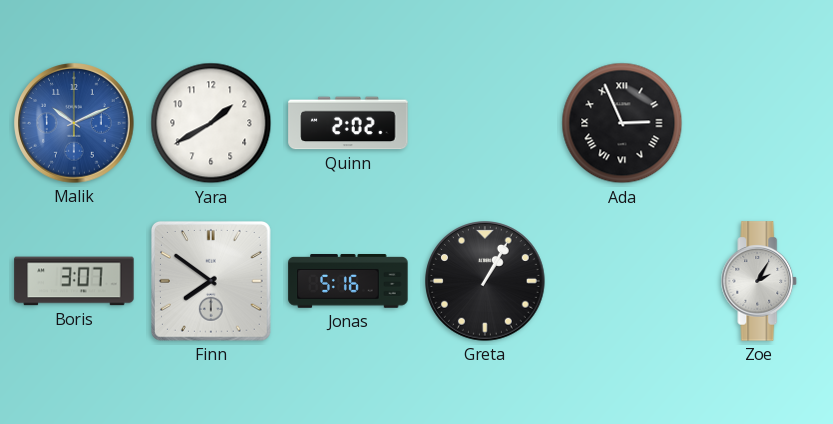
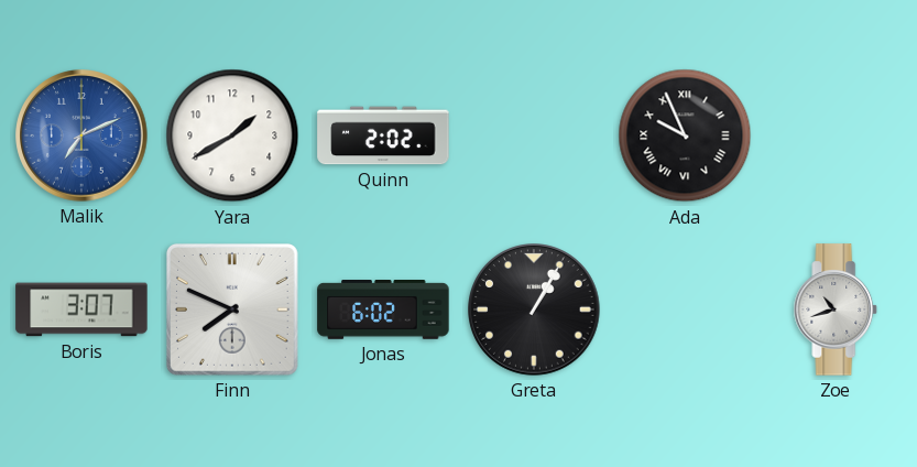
Malik: 10:11 -> 7:11
Ada: 2:56 -> 9:56
Finn: 7:51 -> 7:49
Jonas: 5:16 -> 6:02
Zoe: 2:05 -> 10:42
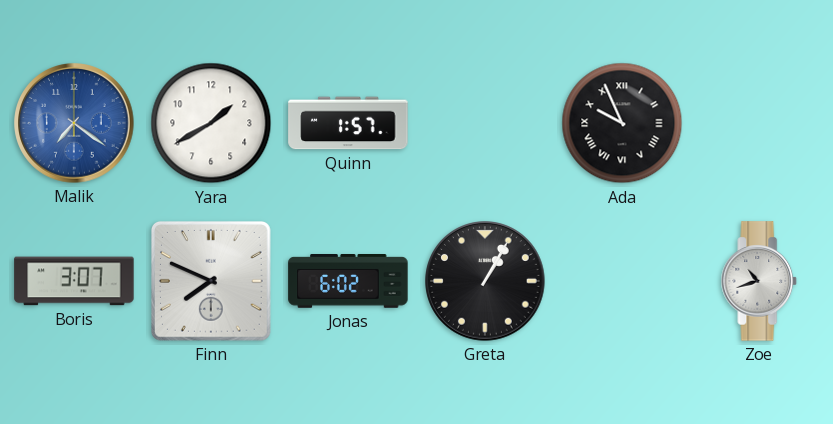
Malik: 7:11 -> 7:21
Quinn: 2:02 -> 1:57
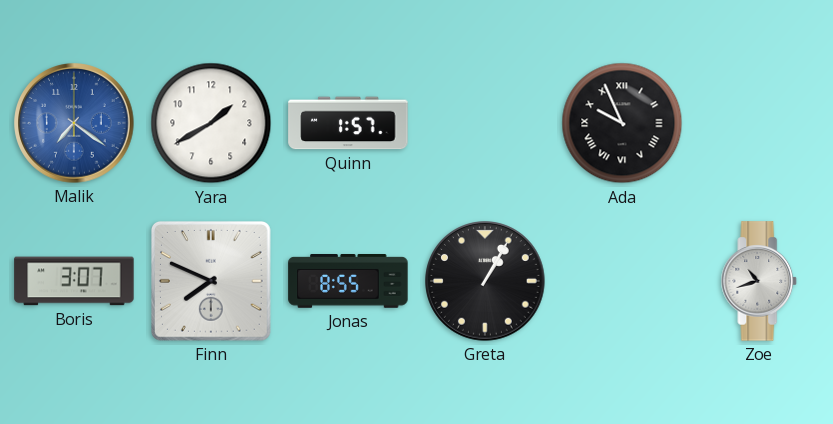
Jonas: 6:02 -> 8:55
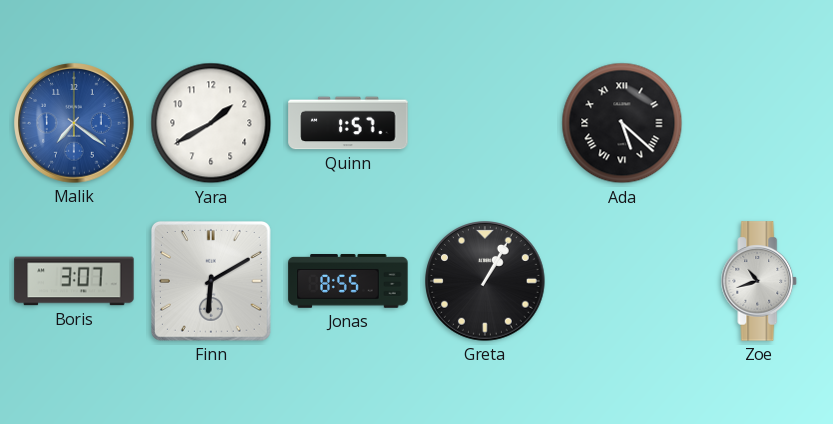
Ada: 9:56 -> 5:22
Finn: 7:49 -> 6:10
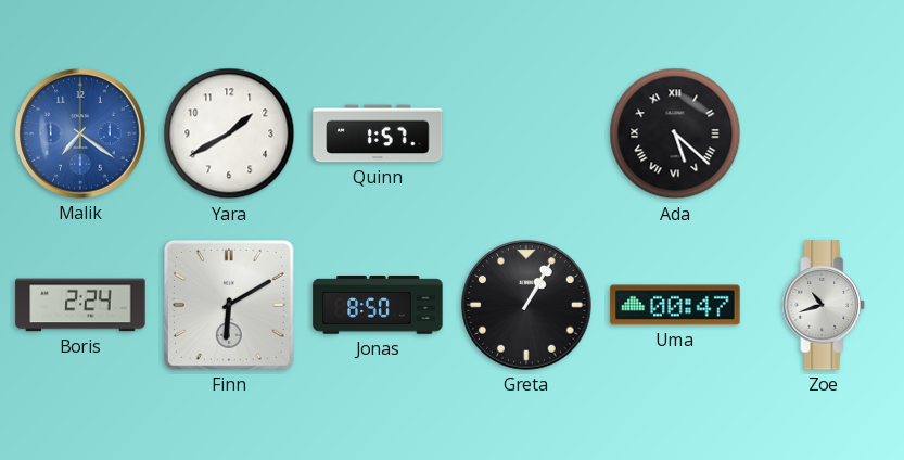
Boris: 3:07 -> 2:24
Jonas: 8:55 -> 8:50
Uma: none -> 00:47
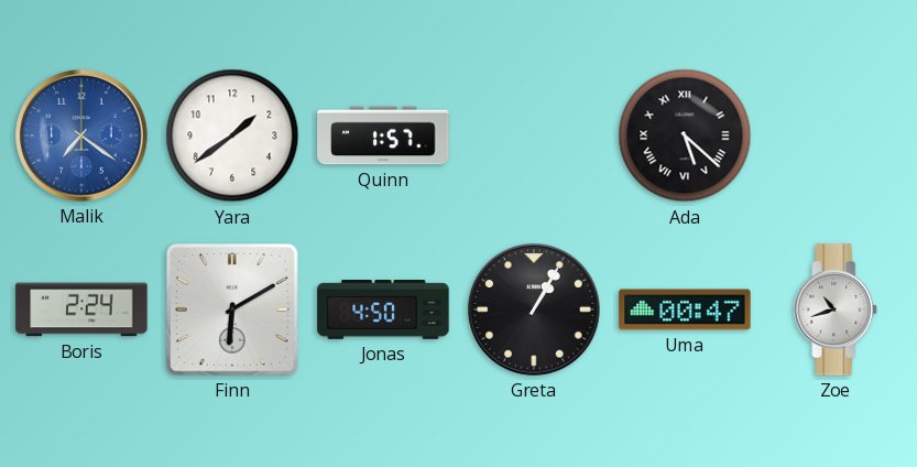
Yara: 1:40 -> 1:39
Jonas: 8:50 -> 4:50
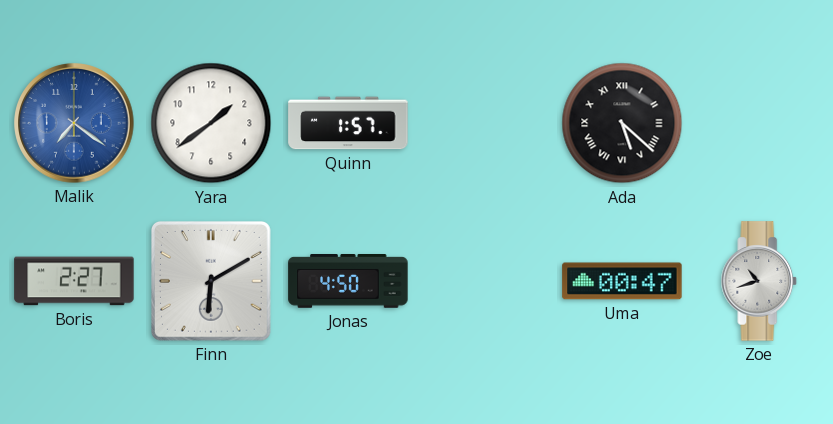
Boris: 2:24 -> 2:27
Greta: 1:05 -> none
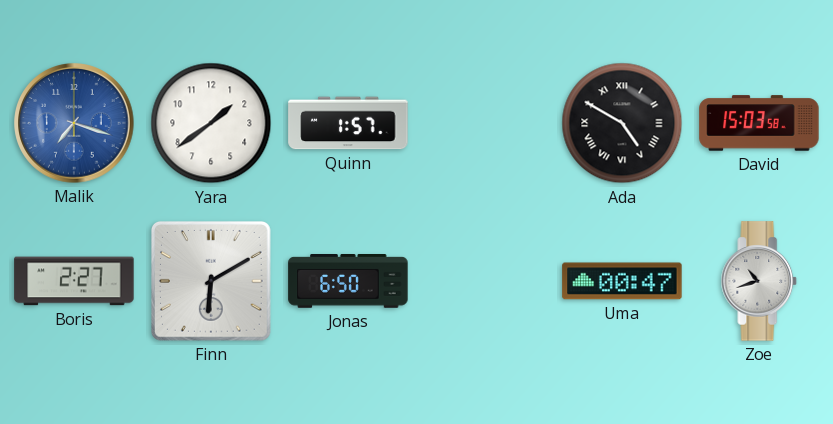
Malik: 7:21 -> 7:18
Ada: 5:22 -> 4:50
David: none -> 15:03
Jonas: 4:50 -> 6:50
